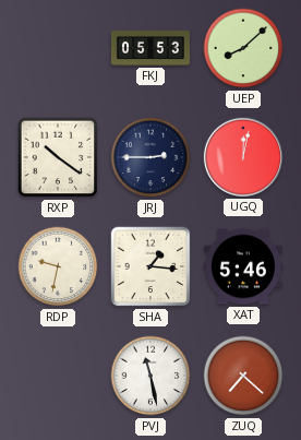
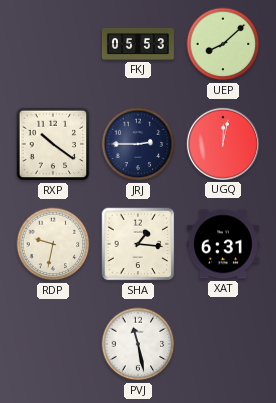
XAT: 5:46 -> 6:31
ZUQ: 7:22 -> none
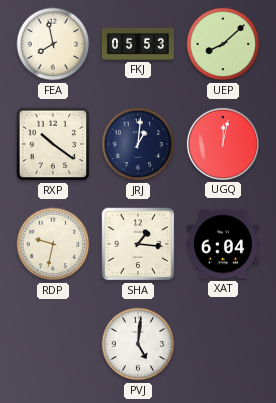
FEA: none -> 7:58
JRJ: 2:45 -> 1:01
XAT: 6:31 -> 6:04
PVJ: 11:28 -> 5:01
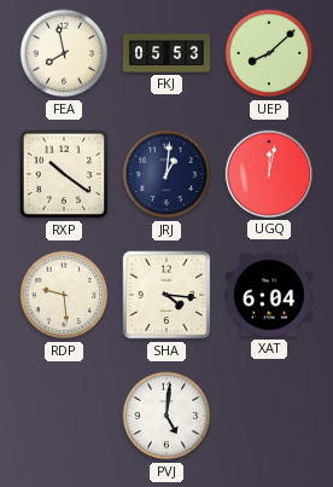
RDP: 9:32 -> 9:29
SHA: 1:16 -> 4:16
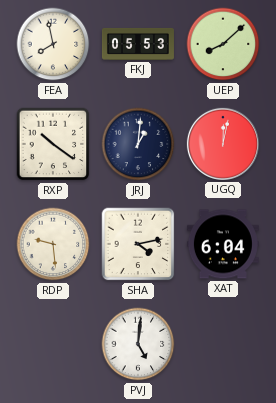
SHA: 4:16 -> 4:13
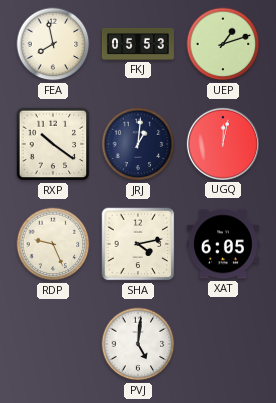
UEP: 8:08 -> 1:12
RDP: 9:29 -> 9:26
XAT: 6:04 -> 6:05
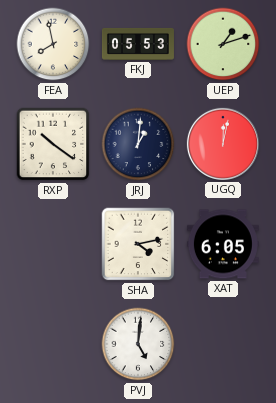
RDP: 9:26 -> none
